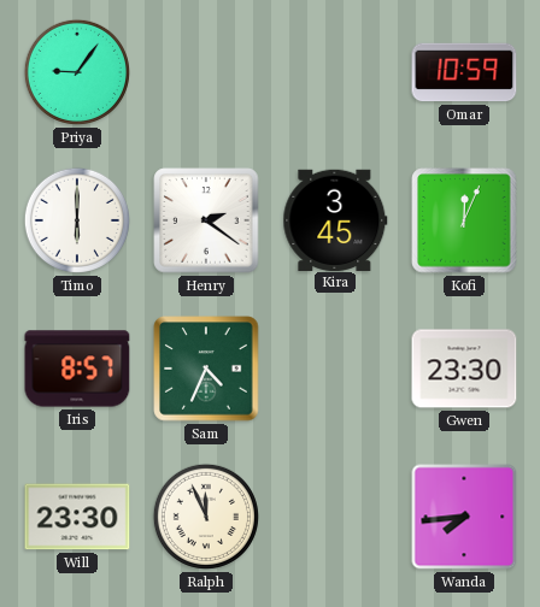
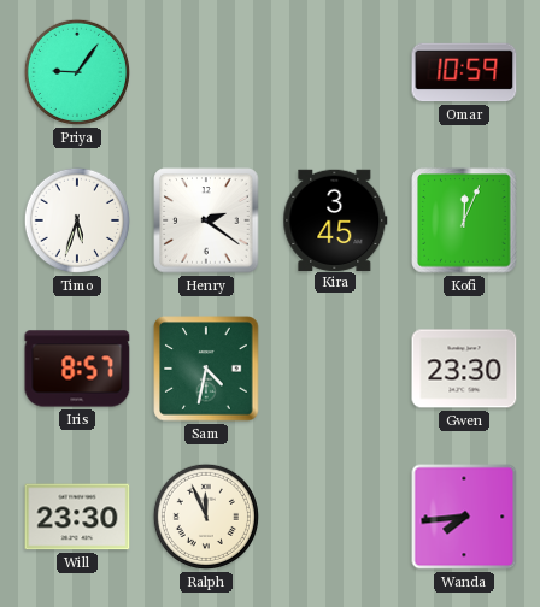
Timo: 6:00 -> 5:33
Sam: 4:34 -> 4:32
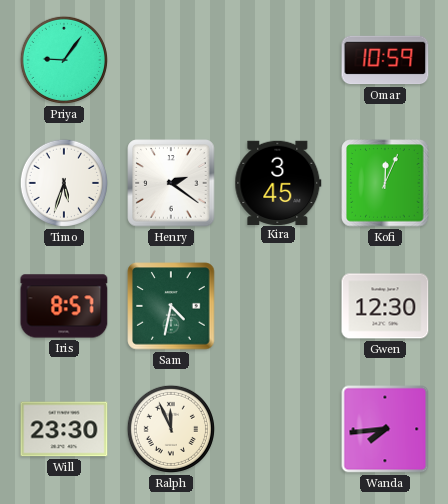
Gwen: 23:30 -> 12:30
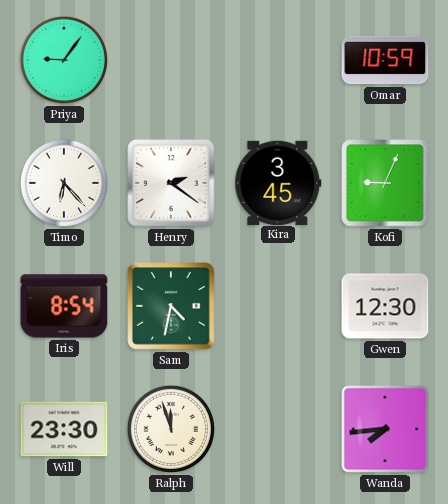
Timo: 5:33 -> 6:23
Kofi: 12:04 -> 9:04
Iris: 8:57 -> 8:54
Ralph: 11:56 -> 11:57
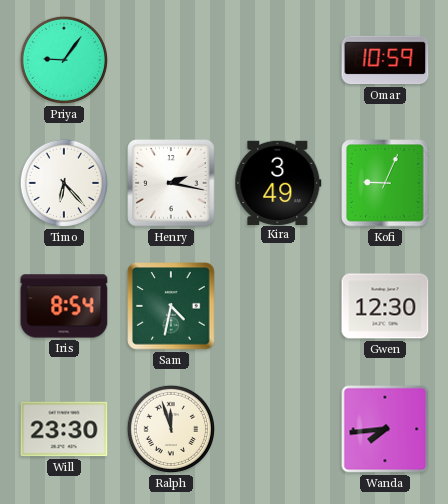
Henry: 2:21 -> 2:17
Kira: 3:45 -> 3:49
